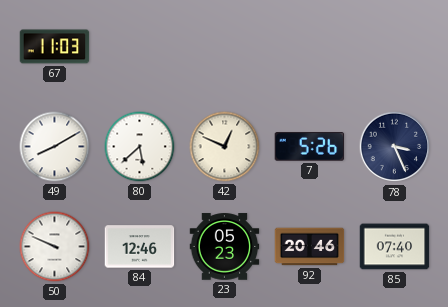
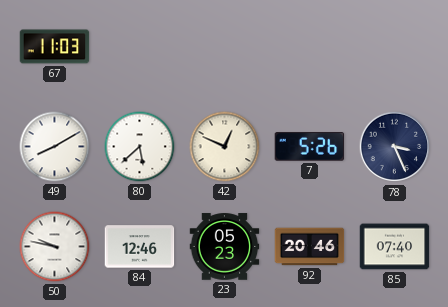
50: 9:49 -> 9:47
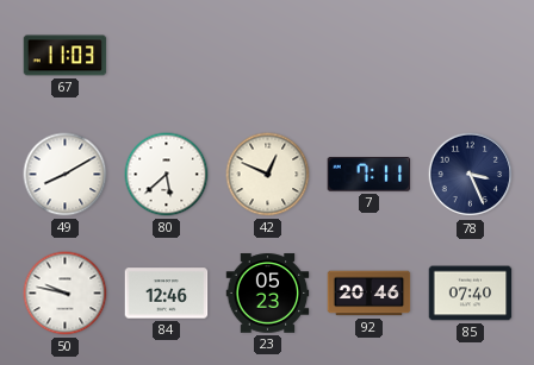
7: 5:26 -> 7:11
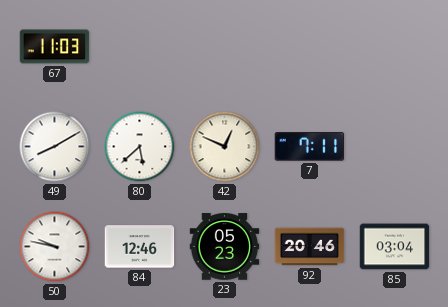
78: 3:26 -> none
85: 07:40 -> 03:04
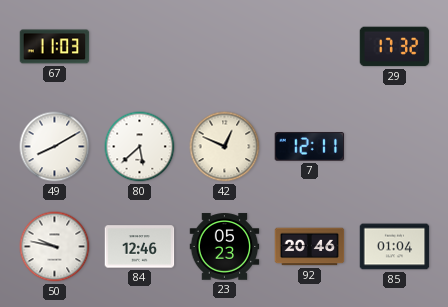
29: none -> 17:32
7: 7:11 -> 12:11
85: 03:04 -> 01:04
